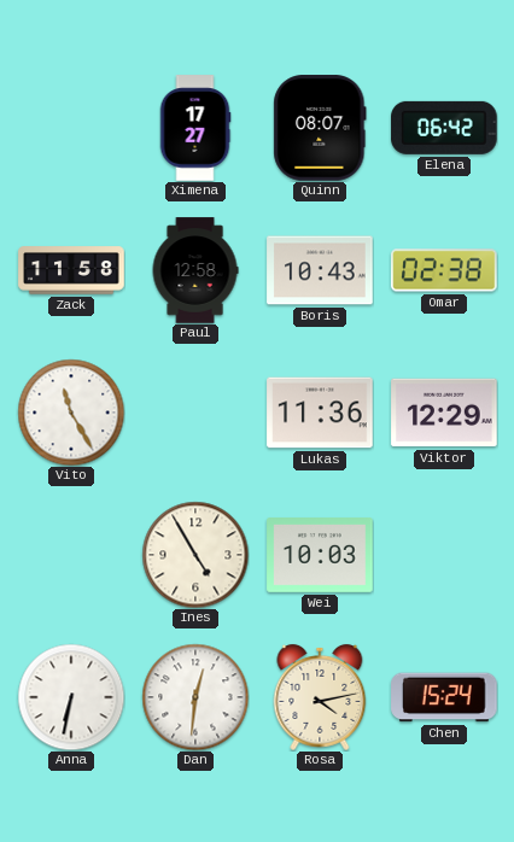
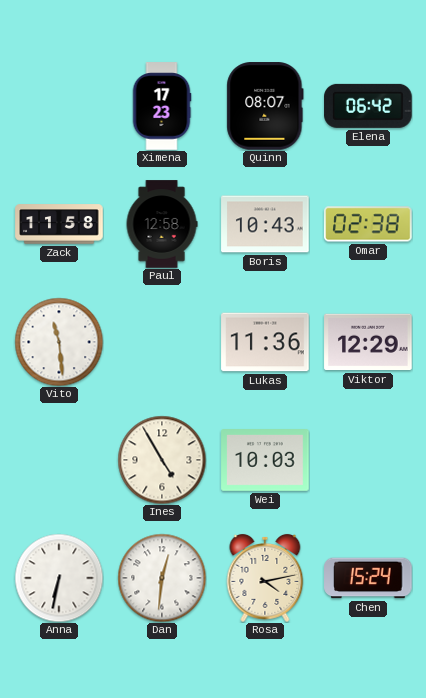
Ximena: 17:27 -> 17:23
Vito: 11:25 -> 11:29
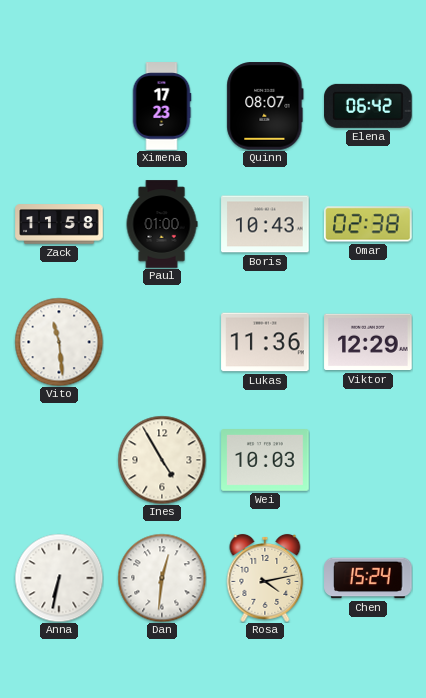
Paul: 12:58 -> 01:00
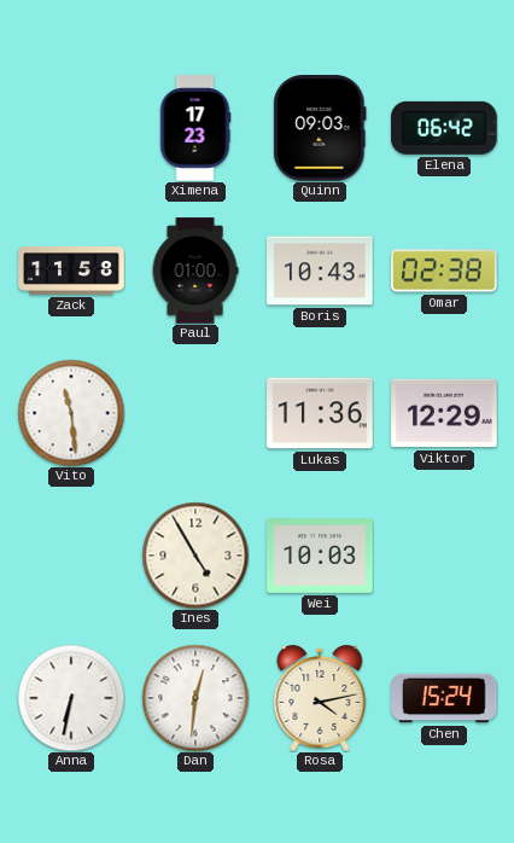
Quinn: 08:07 -> 09:03
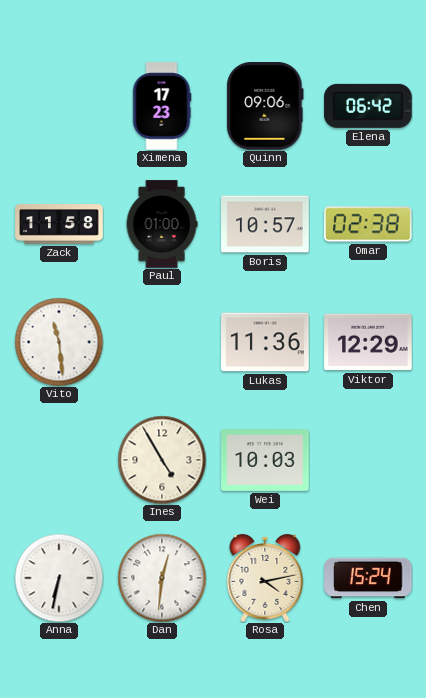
Quinn: 09:03 -> 09:06
Boris: 10:43 -> 10:57
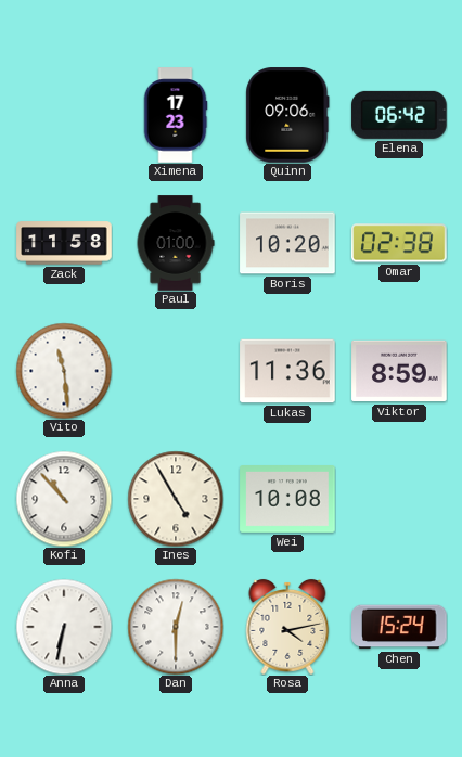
Boris: 10:57 -> 10:20
Viktor: 12:29 -> 8:59
Kofi: none -> 10:53
Wei: 10:03 -> 10:08
Dan: 12:31 -> 12:30
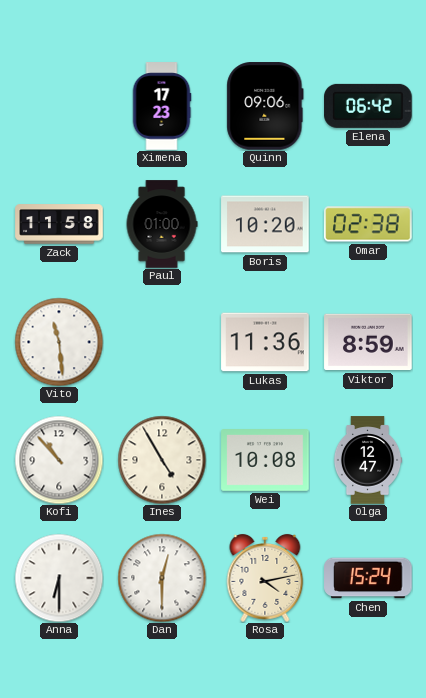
Olga: none -> 12:47
Anna: 6:32 -> 6:30
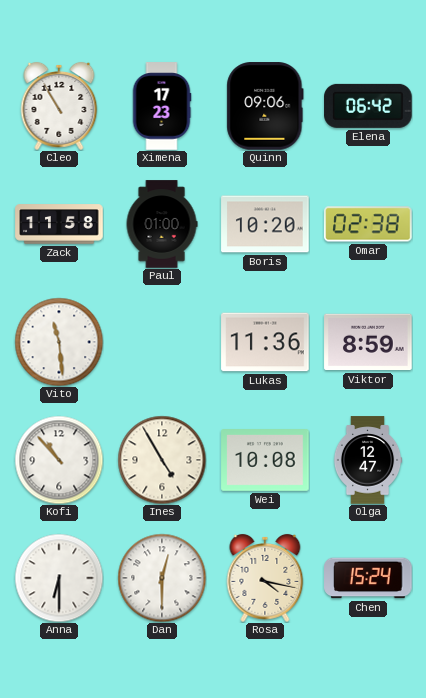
Cleo: none -> 10:55
Rosa: 4:13 -> 4:17
